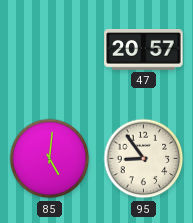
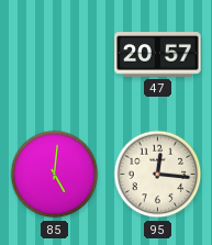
95: 8:54 -> 12:16
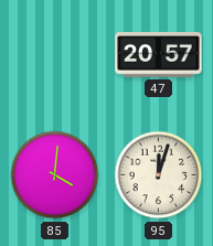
85: 5:01 -> 4:01
95: 12:16 -> 12:03
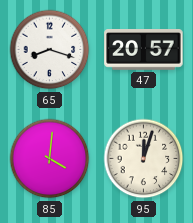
65: none -> 8:18
